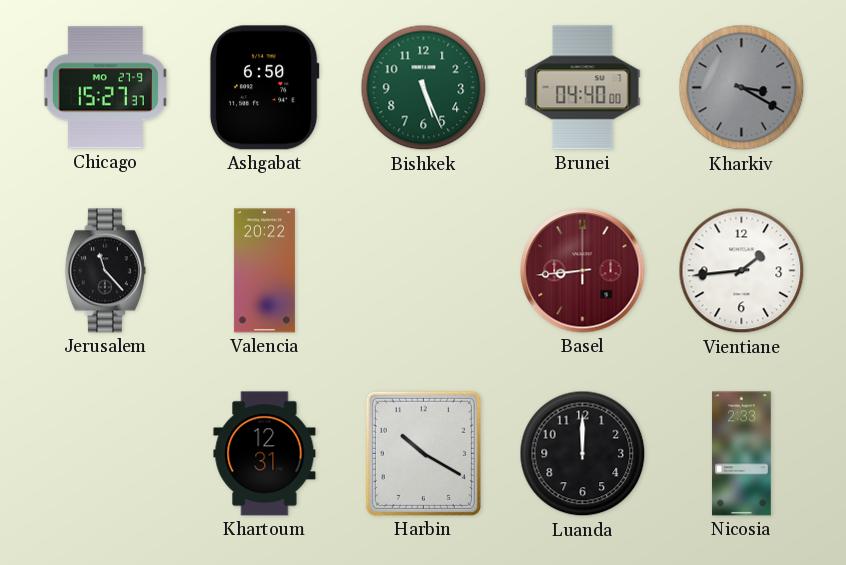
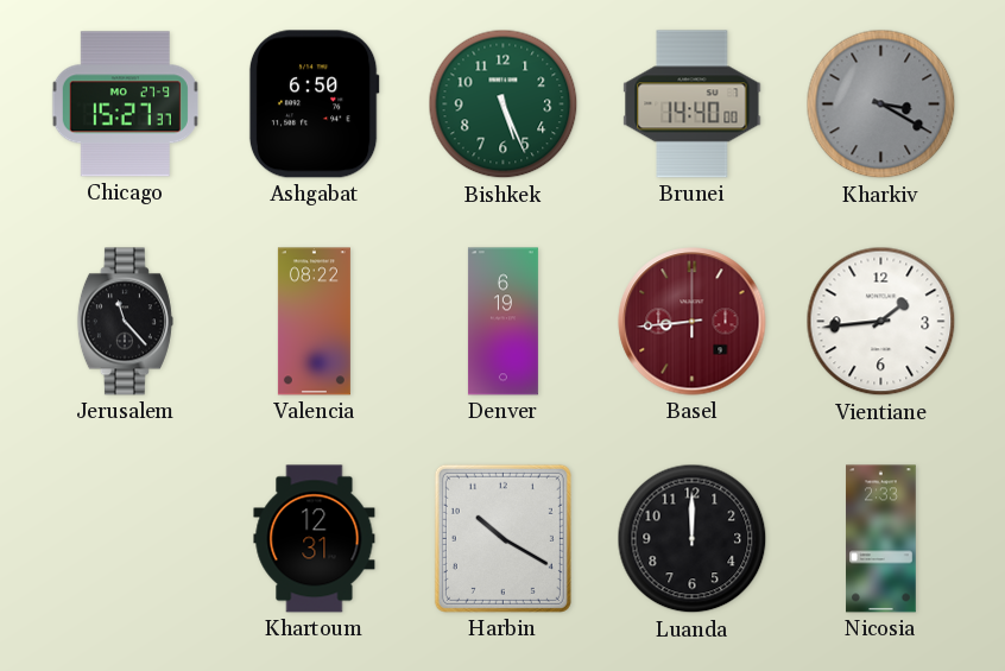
Brunei: 04:40 -> 14:40
Valencia: 20:22 -> 08:22
Denver: none -> 6:19
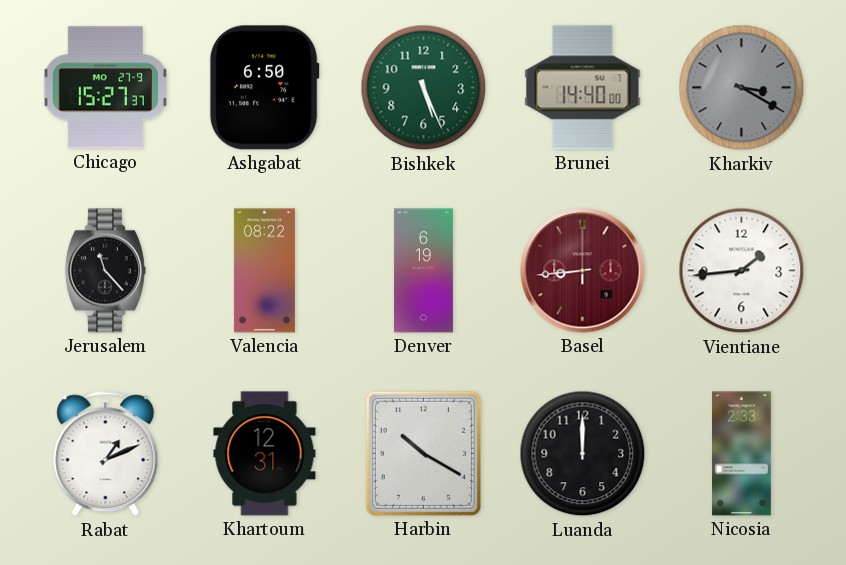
Rabat: none -> 1:11
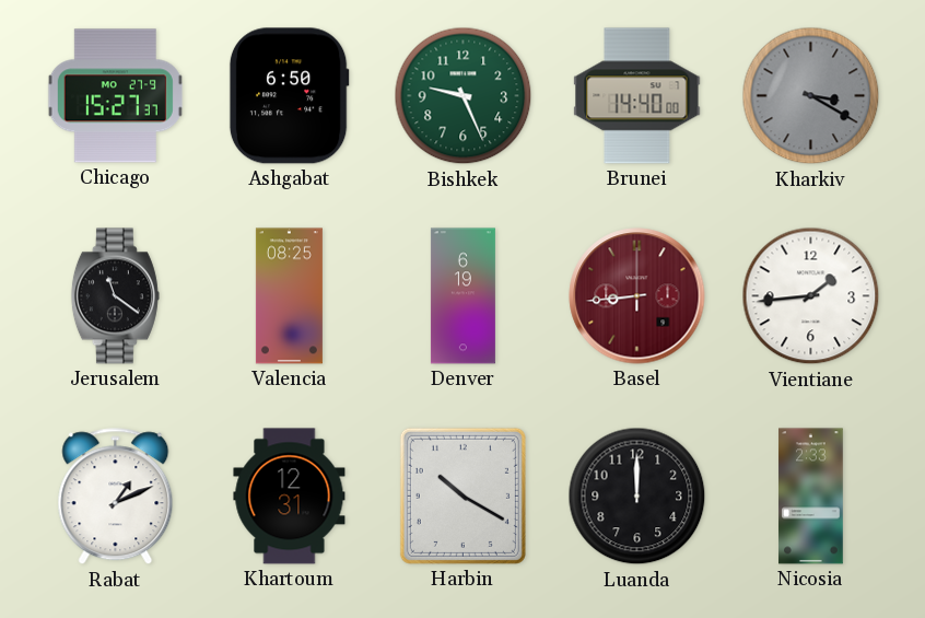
Bishkek: 5:26 -> 9:26
Jerusalem: 11:23 -> 11:21
Valencia: 08:22 -> 08:25
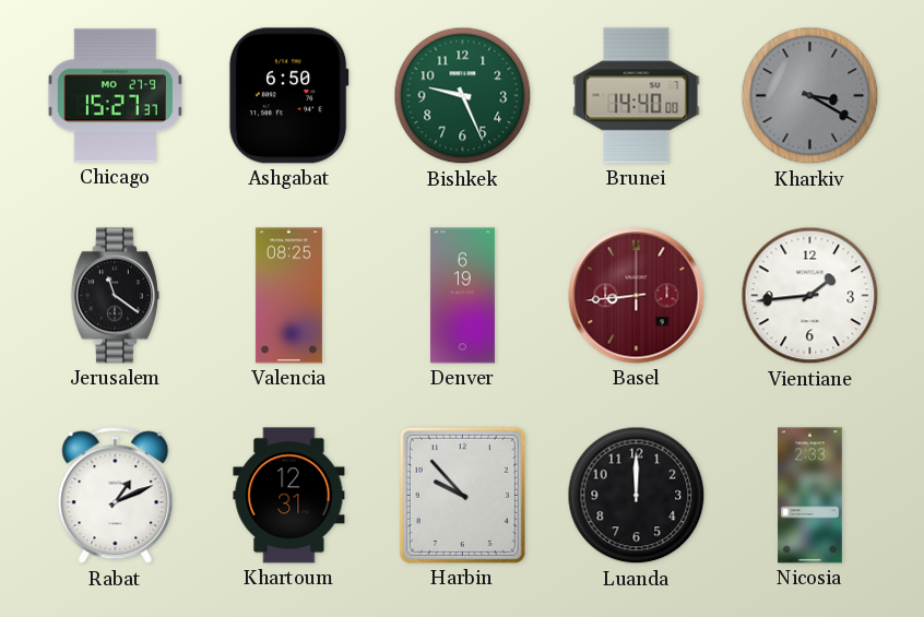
Harbin: 10:20 -> 9:53
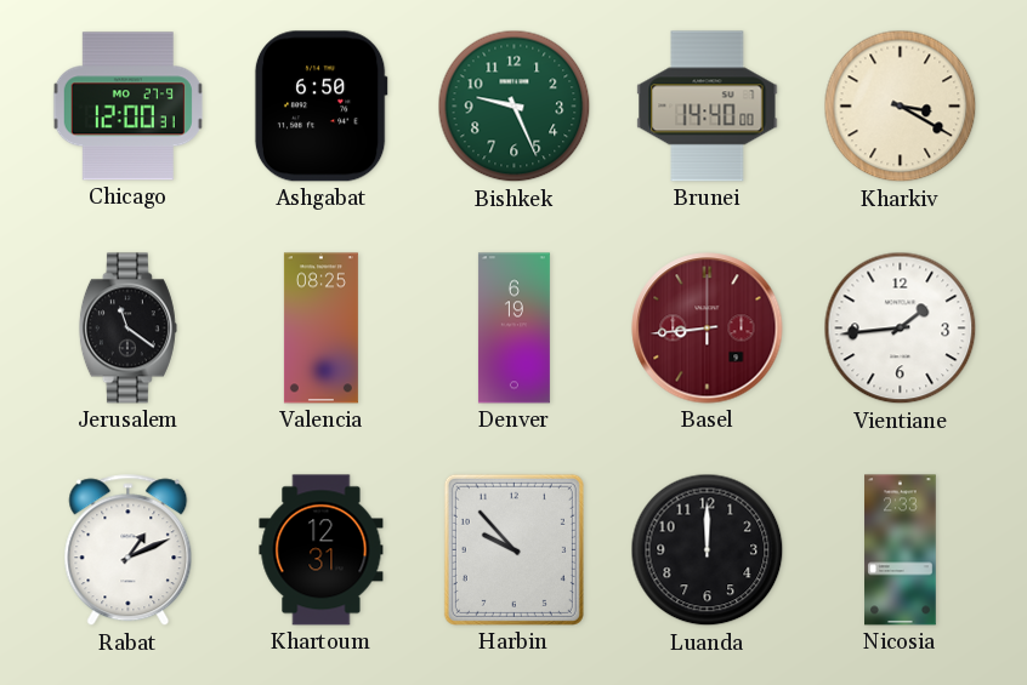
Chicago: 15:27 -> 12:00
Kharkiv dial: grey -> cream
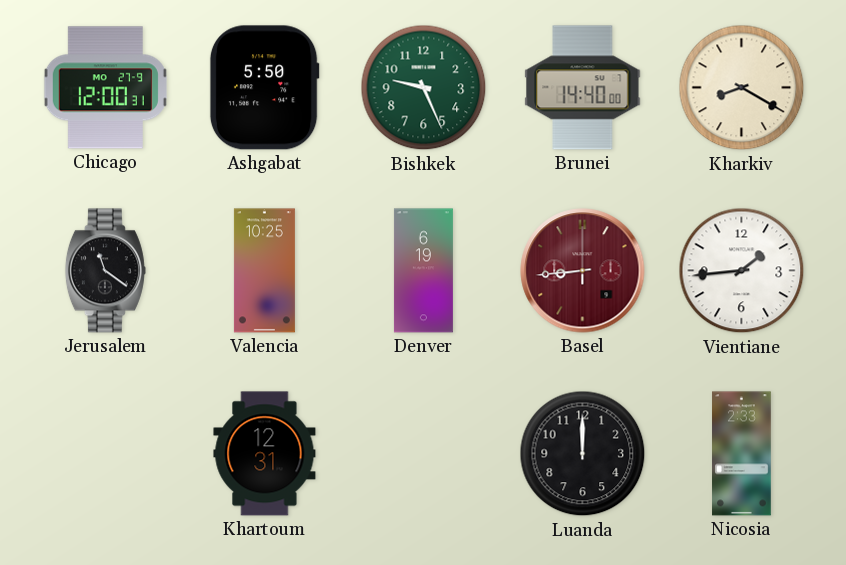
Ashgabat: 6:50 -> 5:50
Kharkiv: 3:20 -> 8:20
Valencia: 08:25 -> 10:25
Rabat: 1:11 -> none
Harbin: 9:53 -> none
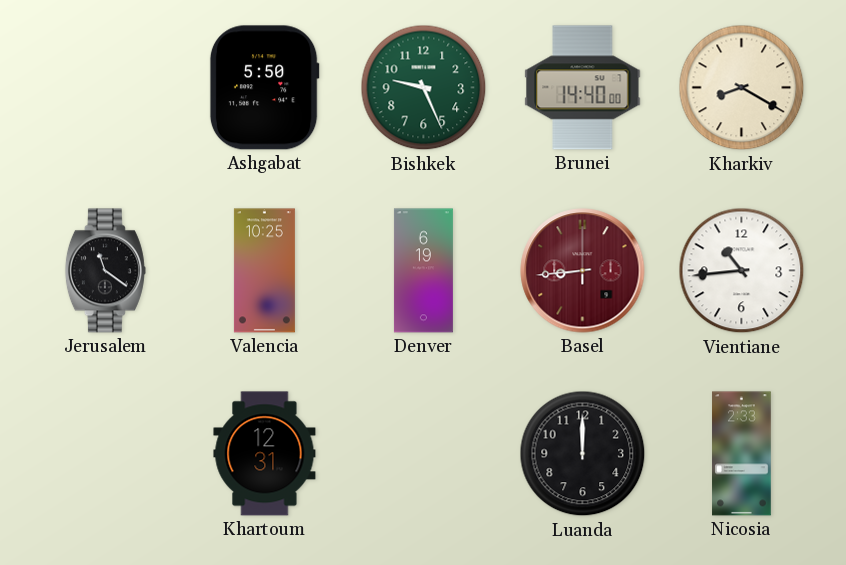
Chicago: 12:00 -> none
Vientiane: 1:44 -> 10:44
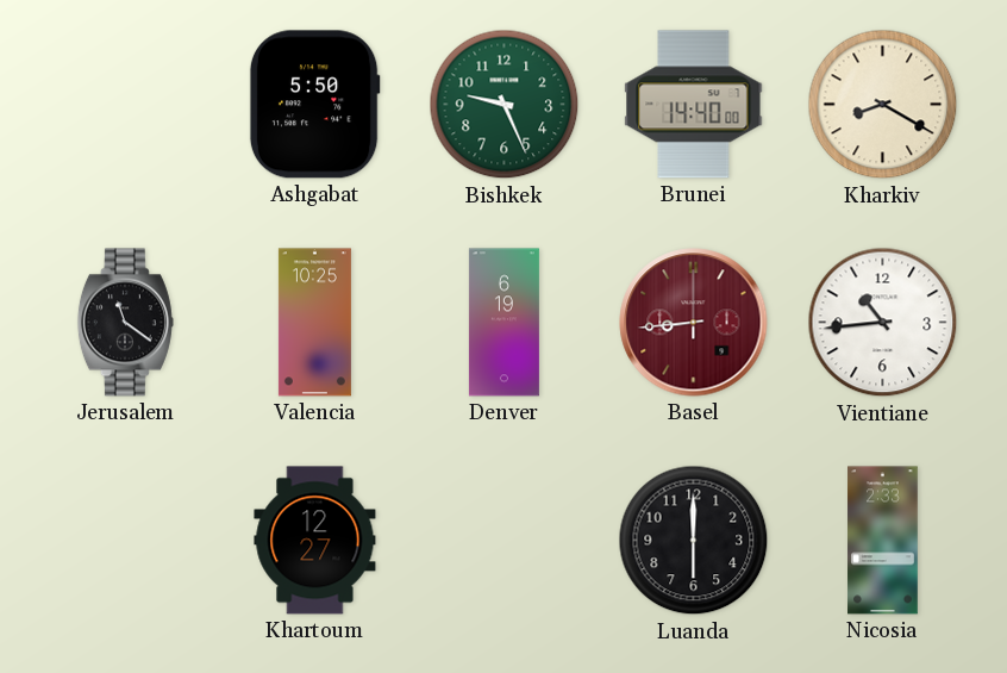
Khartoum: 12:31 -> 12:27
Luanda: 12:00 -> 6:00
